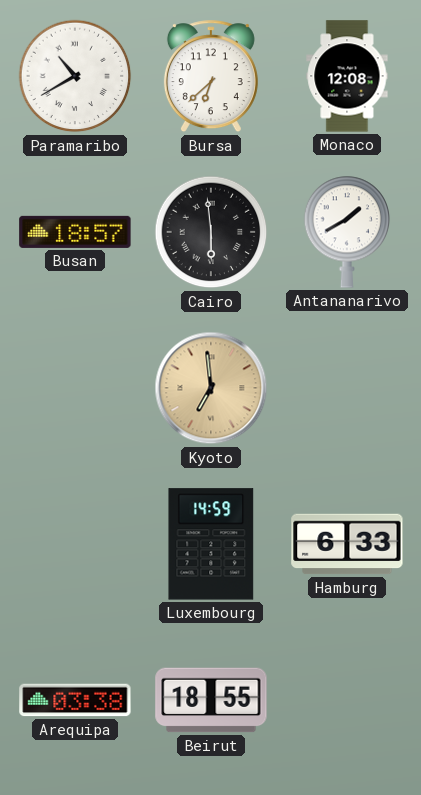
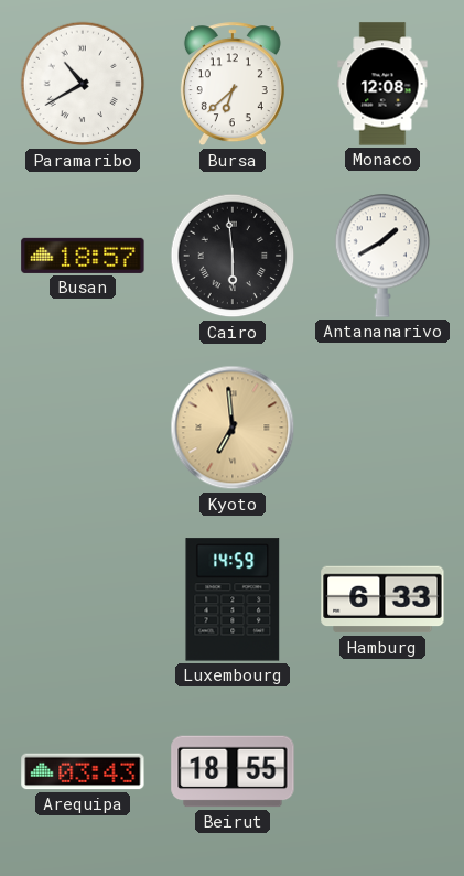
Arequipa: 03:38 -> 03:43
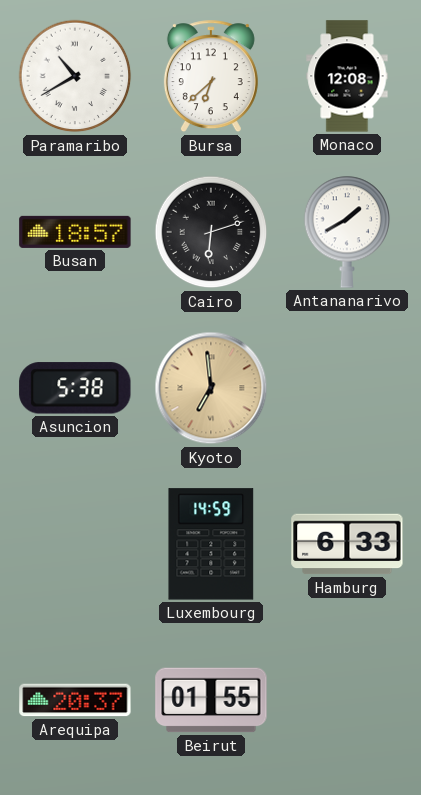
Cairo: 5:59 -> 6:12
Asuncion: none -> 5:38
Arequipa: 03:43 -> 20:37
Beirut: 18:55 -> 01:55
